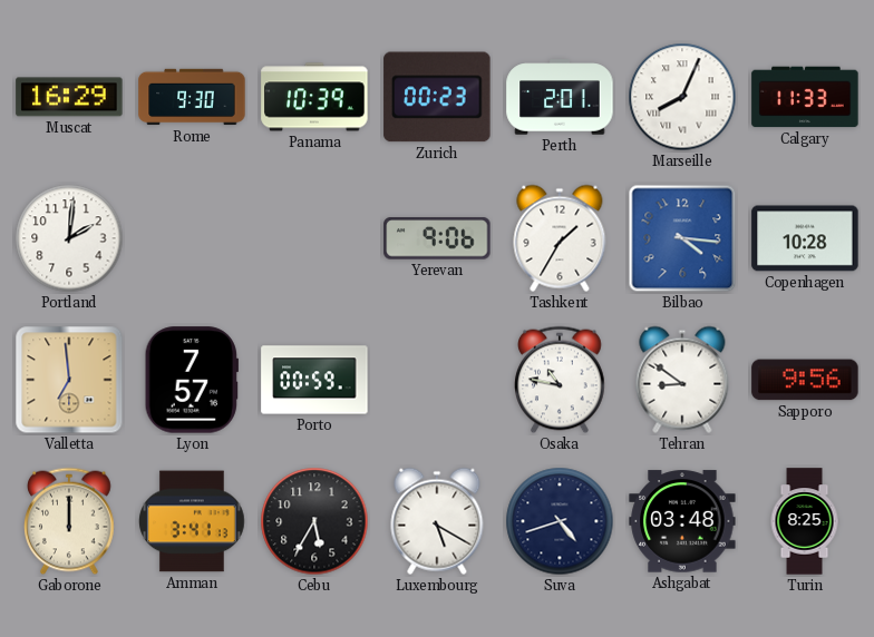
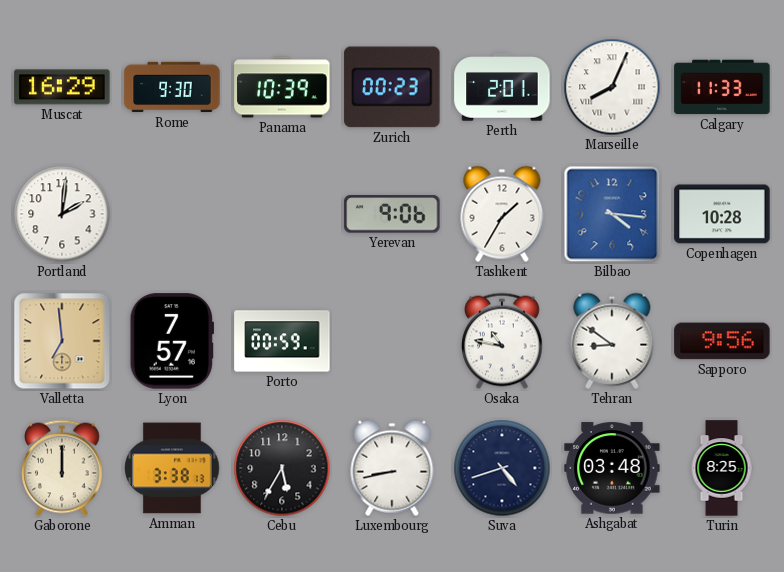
Amman: 3:41 -> 3:38
Luxembourg: 5:20 -> 8:43
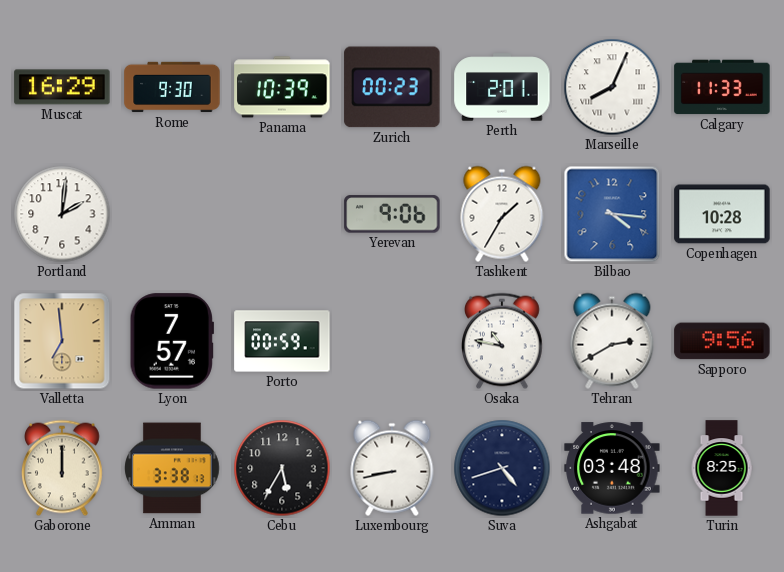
Tehran: 8:51 -> 2:40
